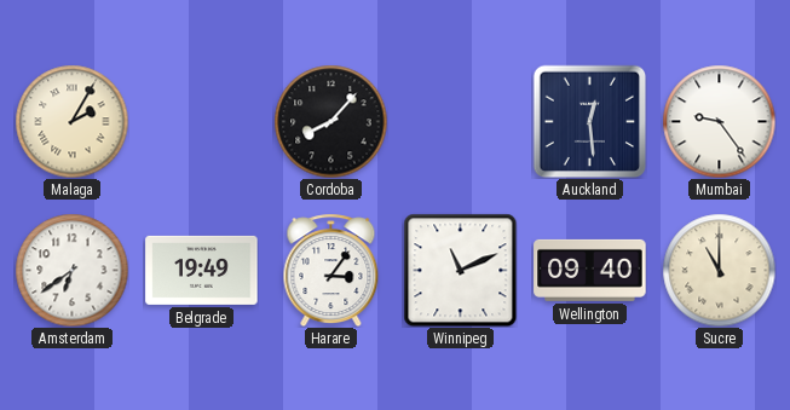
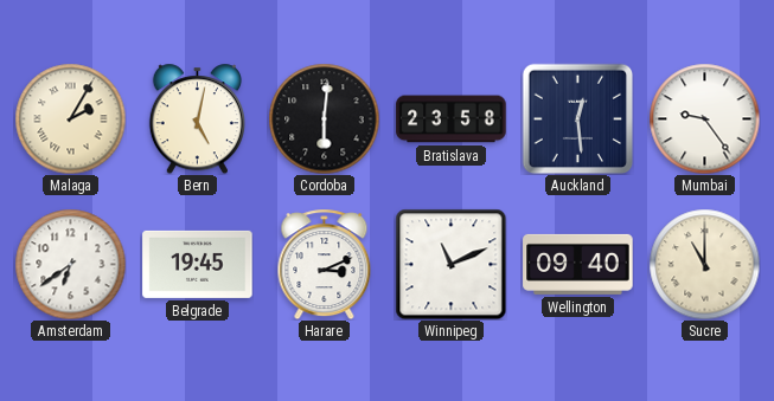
Bern: none -> 5:02
Cordoba: 8:07 -> 6:01
Bratislava: none -> 23:58
Belgrade: 19:49 -> 19:45
Harare: 3:06 -> 3:11
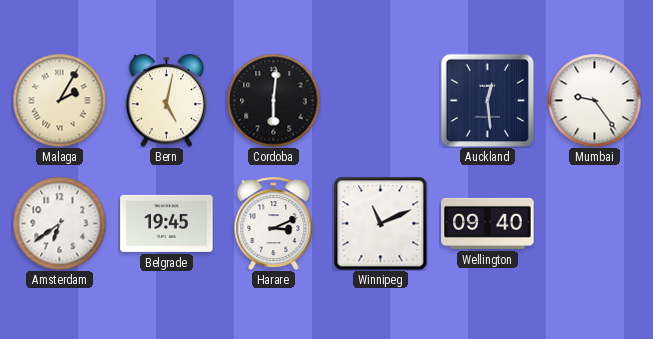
Bratislava: 23:58 -> none
Sucre: 11:00 -> none
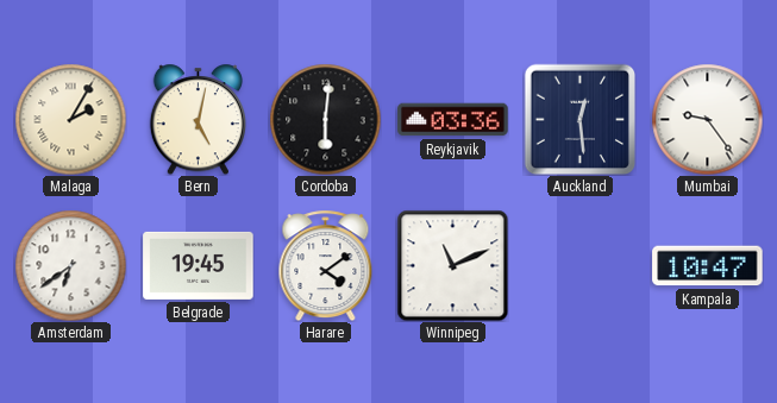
Reykjavik: none -> 03:36
Harare: 3:11 -> 4:09
Wellington: 09:40 -> none
Kampala: none -> 10:47
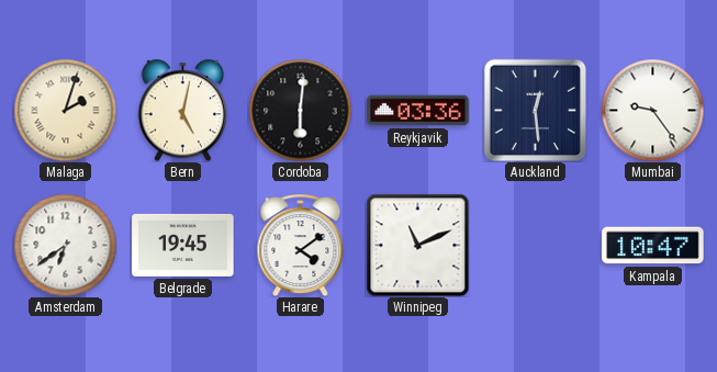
Malaga: 2:05 -> 2:03
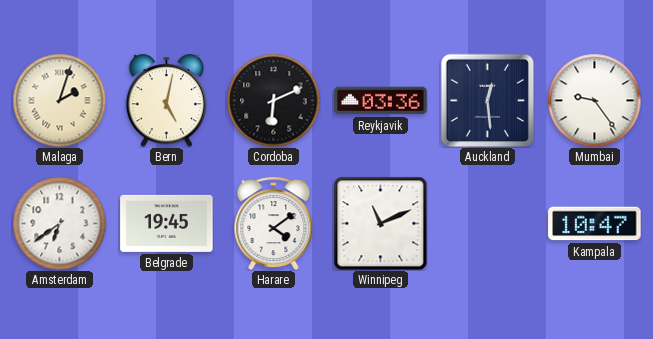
Cordoba: 6:01 -> 6:11
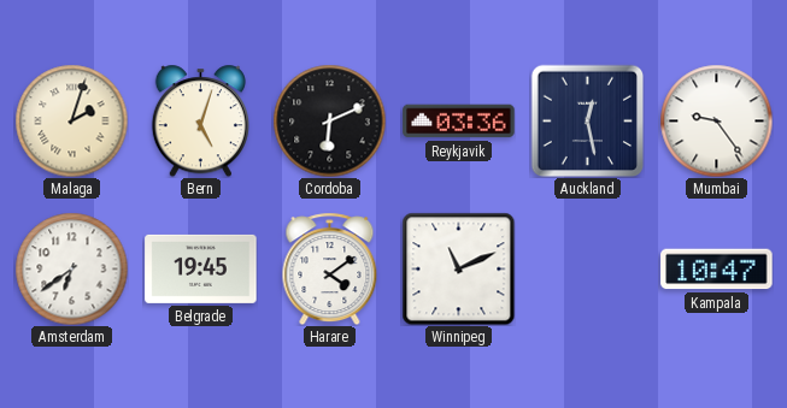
Bern: 5:02 -> 5:03
Auckland: 12:29 -> 12:28
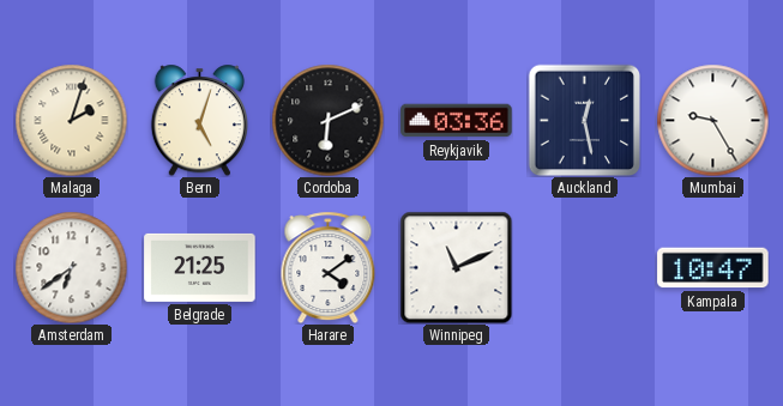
Mumbai: 9:24 -> 9:25
Belgrade: 19:45 -> 21:25
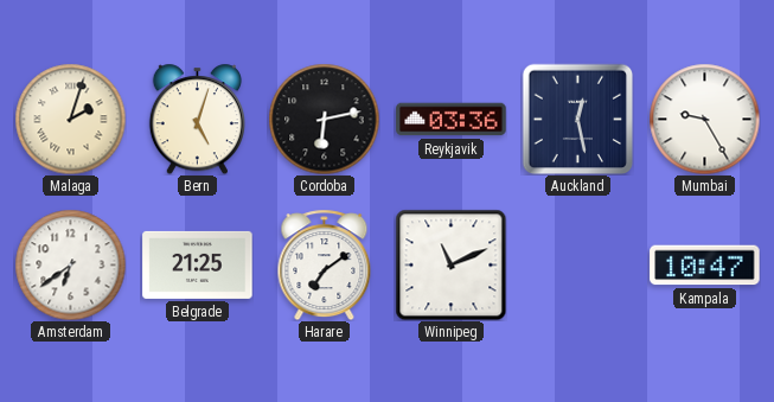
Cordoba: 6:11 -> 6:13
Harare: 4:09 -> 7:09
